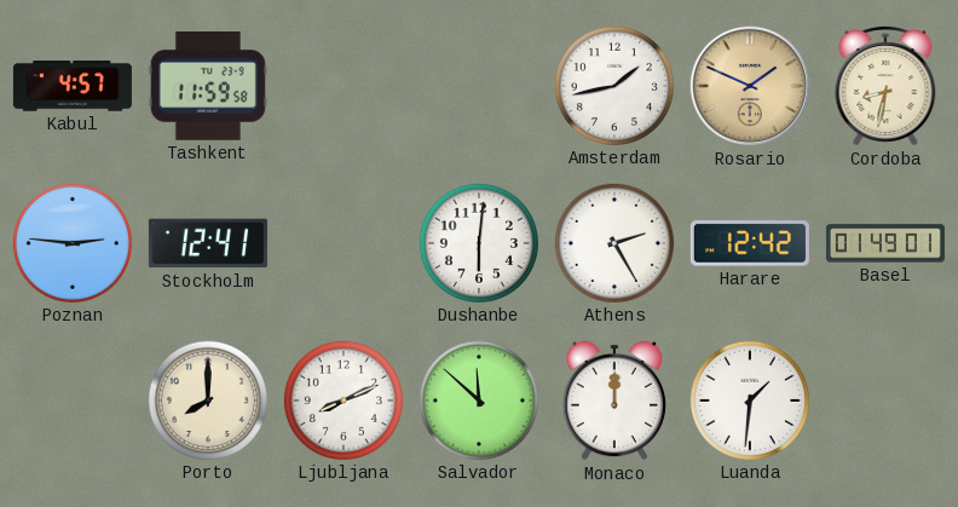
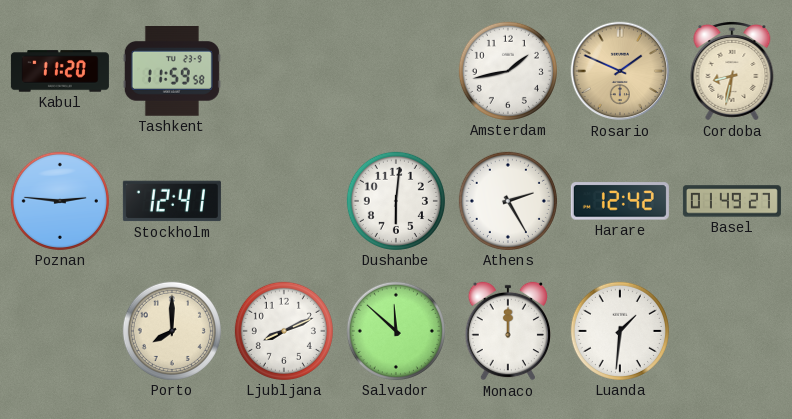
Kabul: 4:57 -> 11:20
Basel: 01:49:01 -> 01:49:27
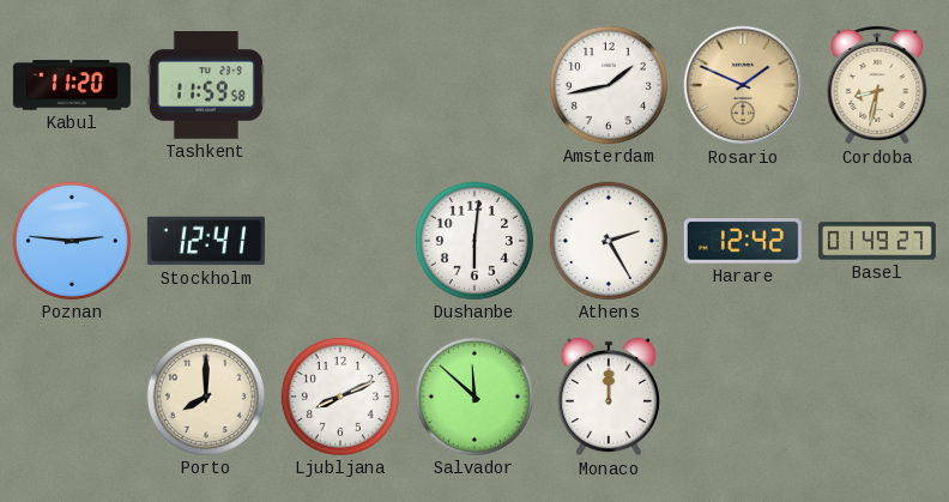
Luanda: 1:31 -> none
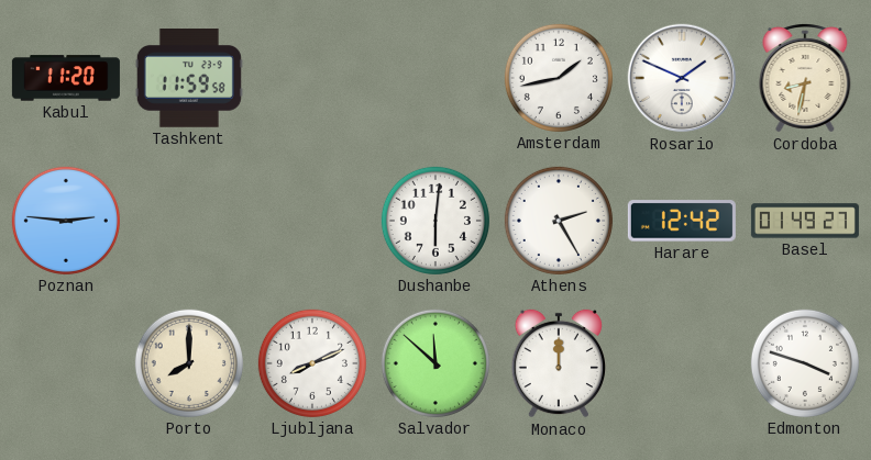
Rosario dial: champagne -> white
Stockholm: 12:41 -> none
Edmonton: none -> 3:48
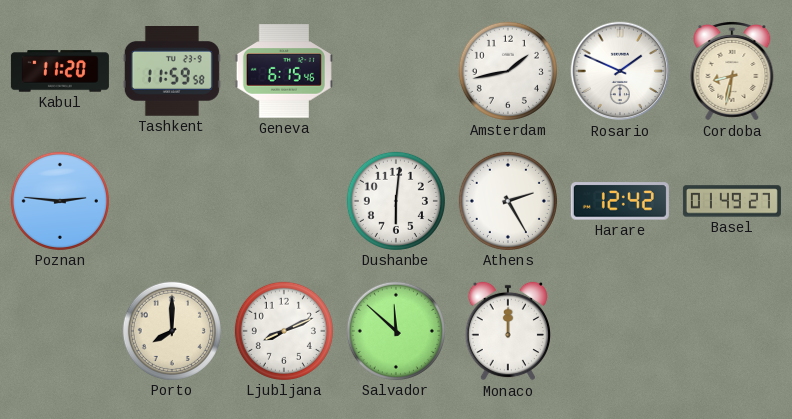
Geneva: none -> 6:15
Edmonton: 3:48 -> none
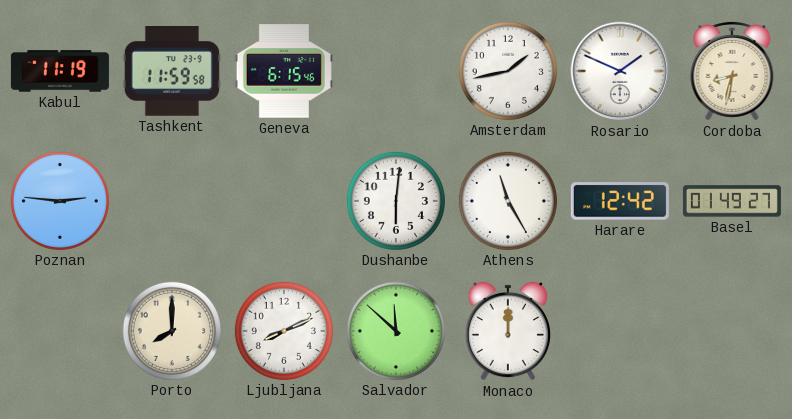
Kabul: 11:20 -> 11:19
Athens: 2:25 -> 11:25
